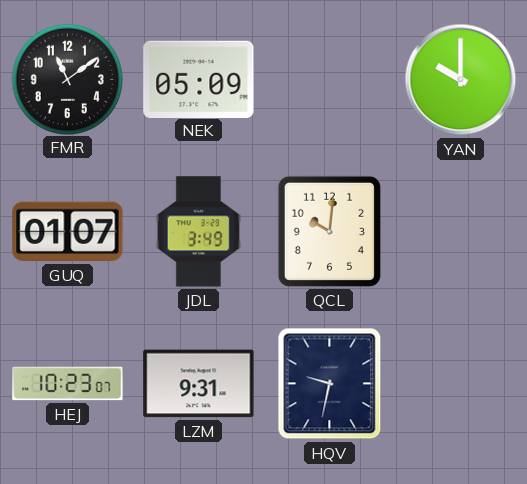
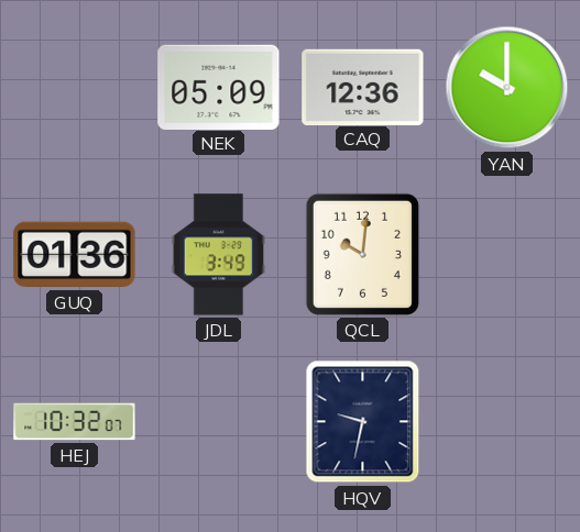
FMR: 11:09 -> none
CAQ: none -> 12:36
GUQ: 01:07 -> 01:36
HEJ: 10:23 -> 10:32
LZM: 9:31 -> none
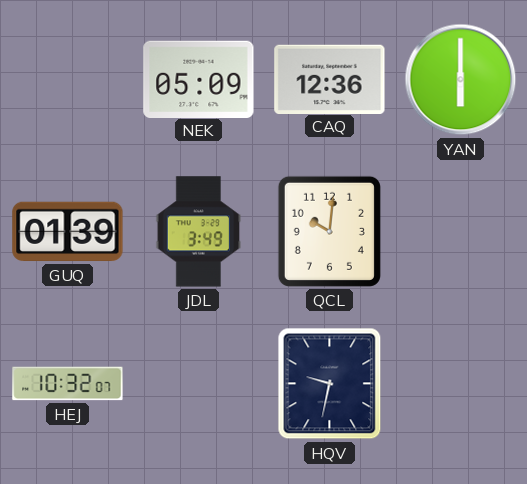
YAN: 10:00 -> 6:00
GUQ: 01:36 -> 01:39
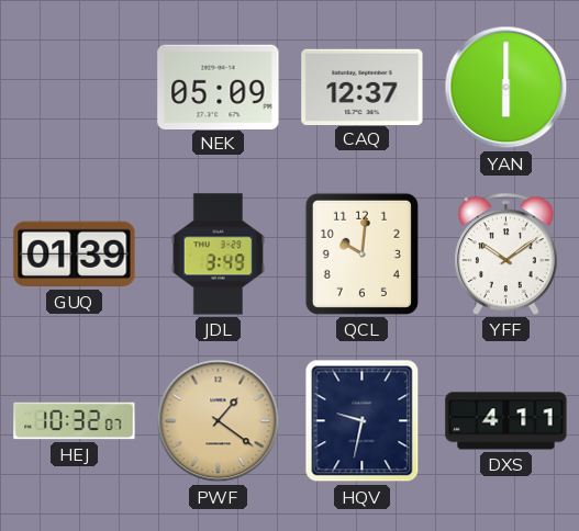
CAQ: 12:36 -> 12:37
YFF: none -> 10:09
PWF: none -> 1:21
DXS: none -> 4:11
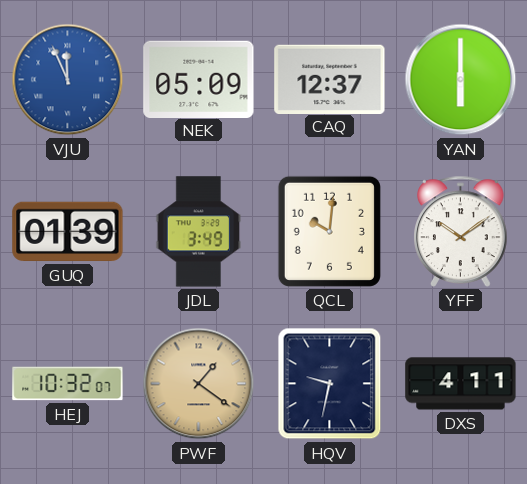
VJU: none -> 11:56
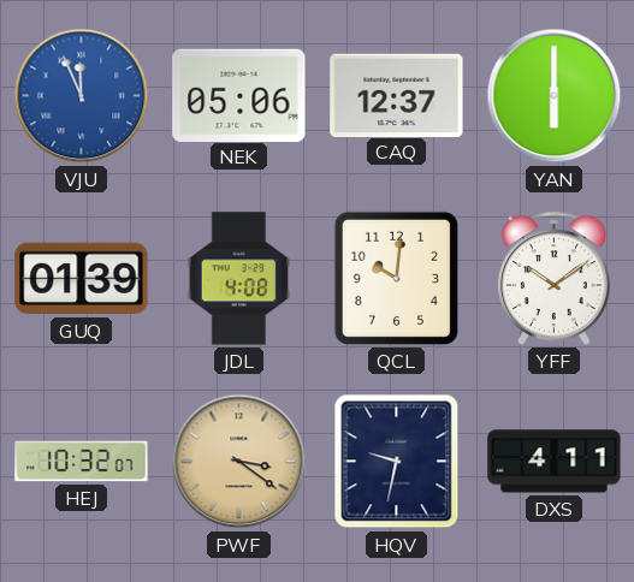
NEK: 05:09 -> 05:06
JDL: 3:49 -> 4:08
PWF: 1:21 -> 3:21
